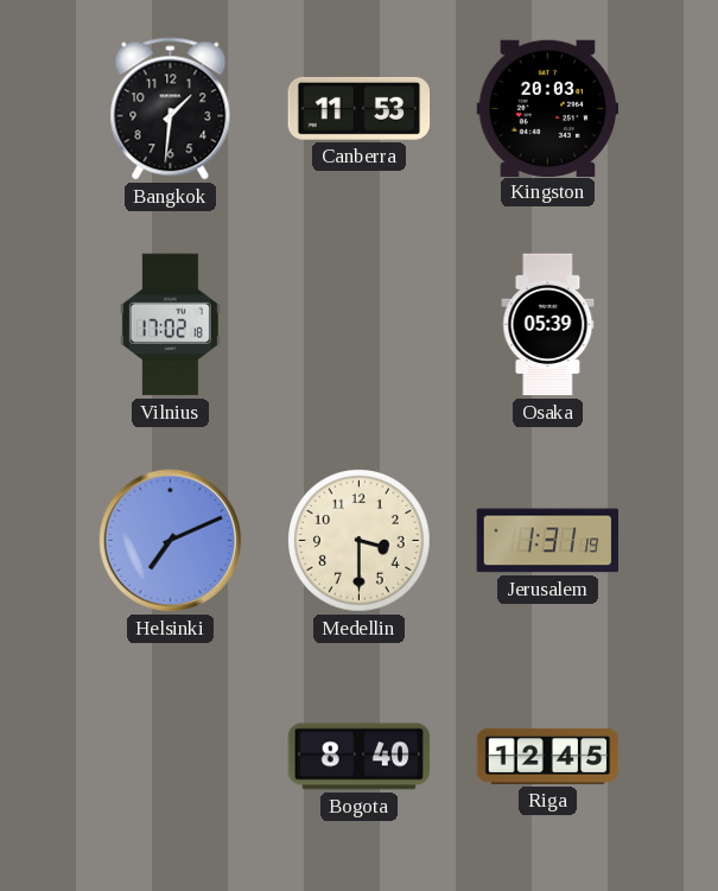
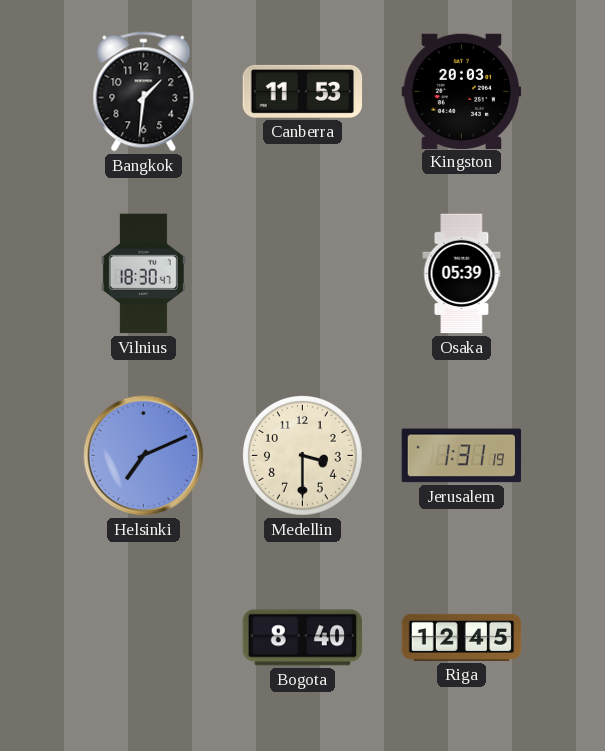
Vilnius: 17:02 -> 18:30
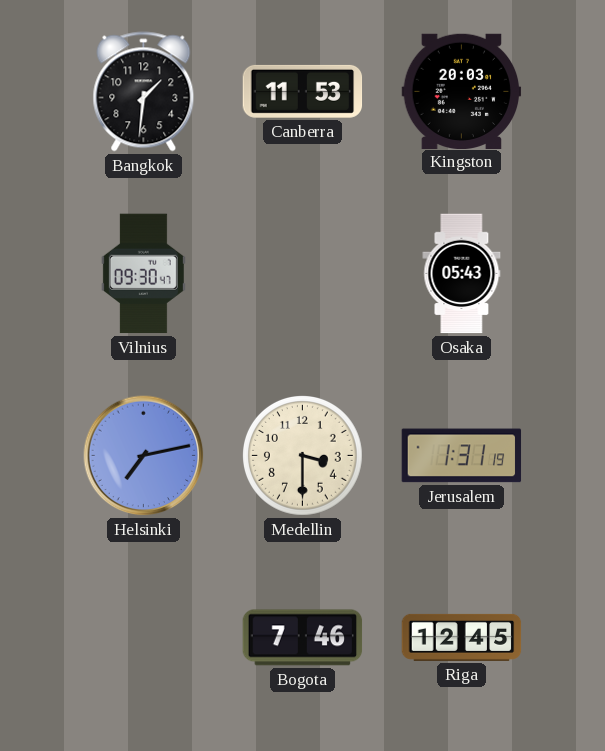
Vilnius: 18:30 -> 09:30
Osaka: 05:39 -> 05:43
Helsinki: 7:11 -> 7:13
Bogota: 8:40 -> 7:46
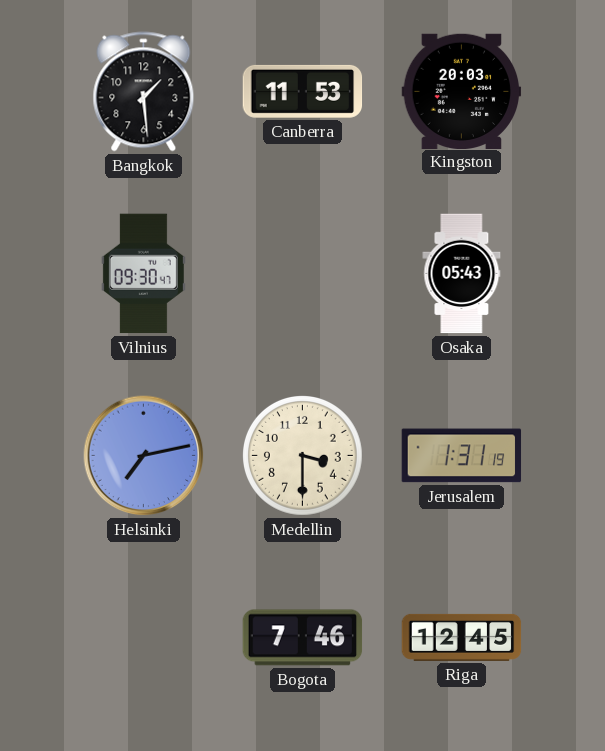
Bangkok: 1:31 -> 1:29
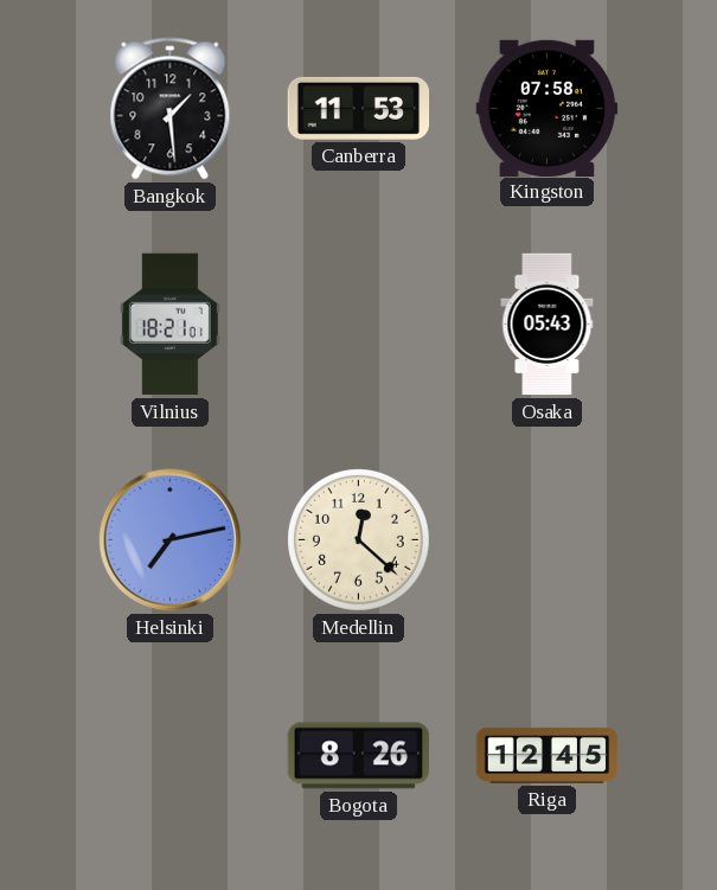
Kingston: 20:03 -> 07:58
Vilnius: 09:30 -> 18:21
Medellin: 3:30 -> 12:22
Jerusalem: 1:31 -> none
Bogota: 7:46 -> 8:26
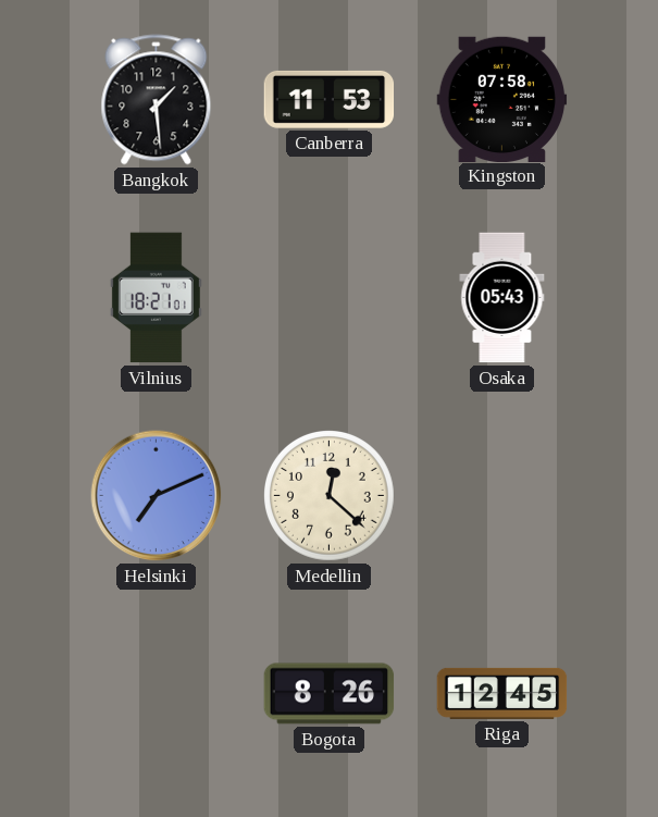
Helsinki: 7:13 -> 7:11
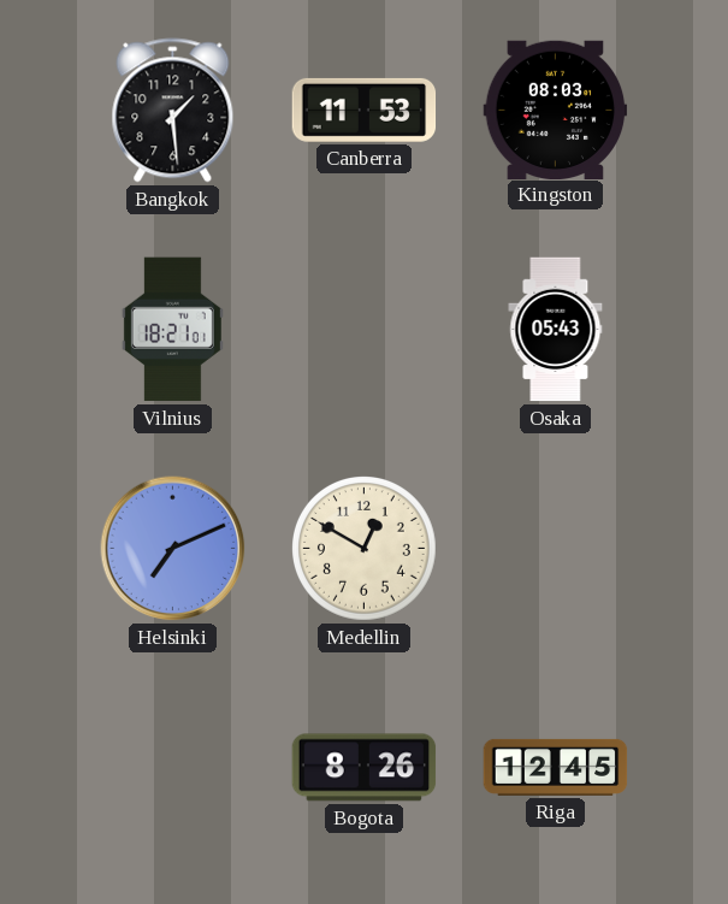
Kingston: 07:58 -> 08:03
Medellin: 12:22 -> 12:50
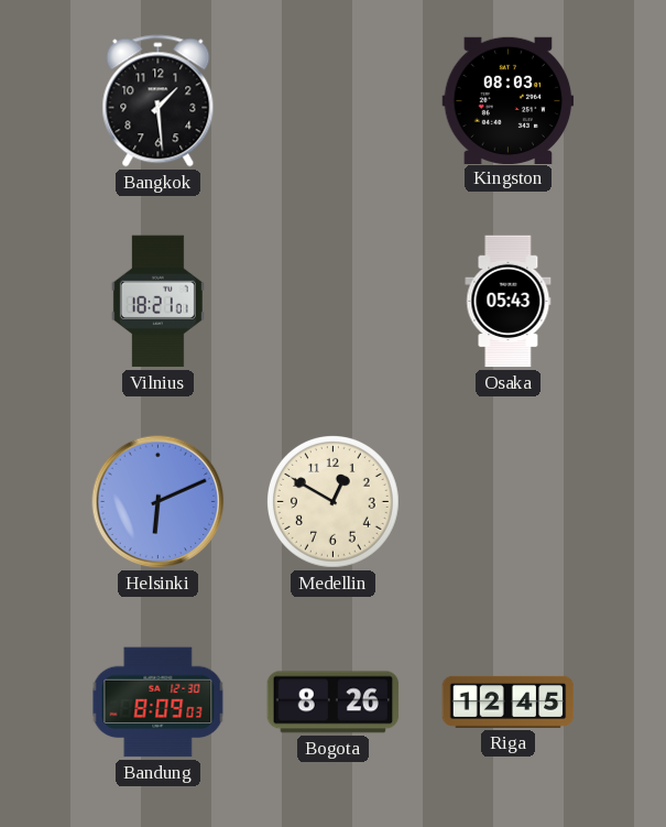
Canberra: 11:53 -> none
Helsinki: 7:11 -> 6:11
Bandung: none -> 8:09
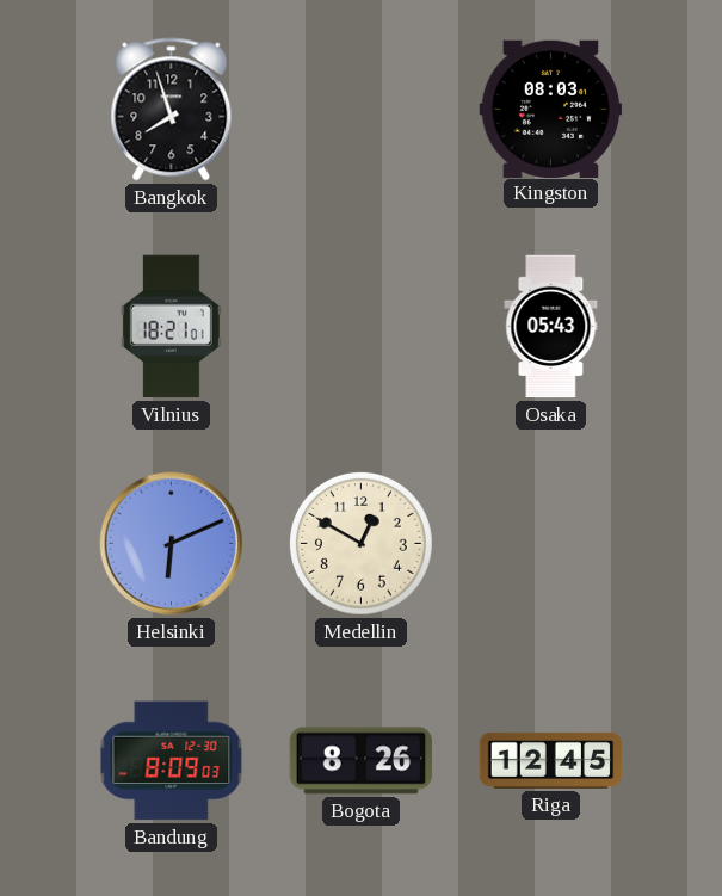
Bangkok: 1:29 -> 7:57
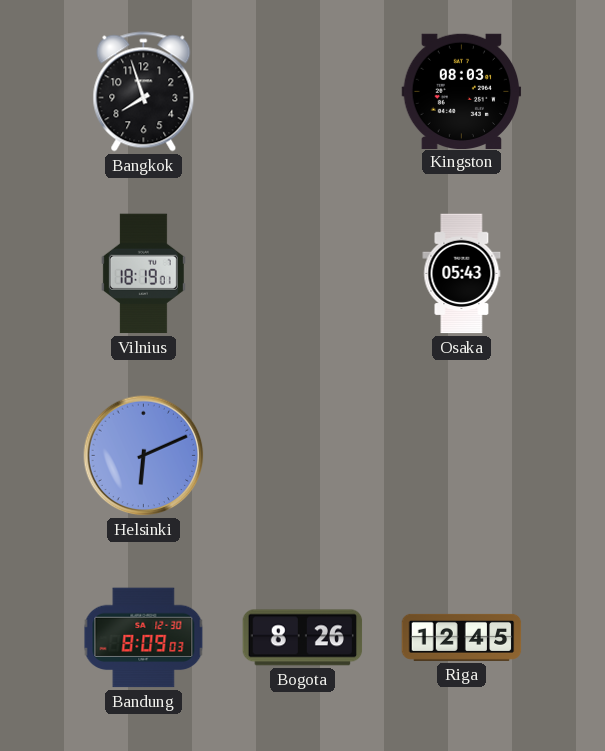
Vilnius: 18:21 -> 18:19
Medellin: 12:50 -> none
